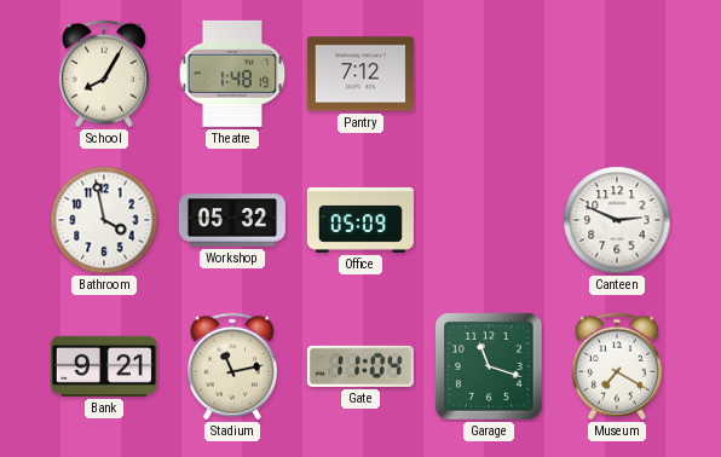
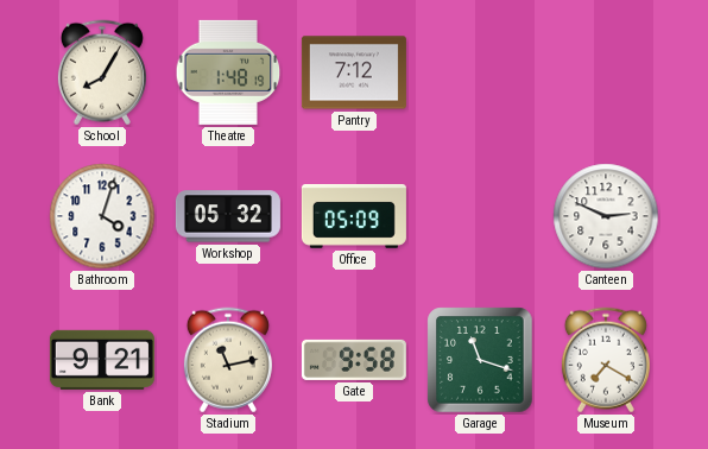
Bathroom: 3:58 -> 4:03
Gate: 11:04 -> 9:58
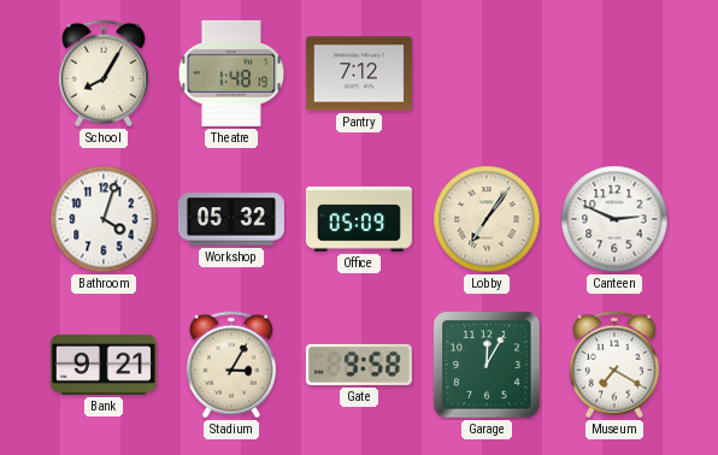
Lobby: none -> 7:06
Stadium: 11:13 -> 3:05
Garage: 11:18 -> 12:05
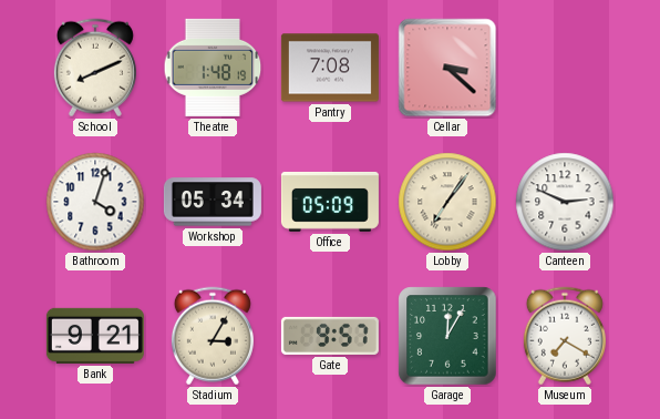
School: 8:05 -> 8:11
Pantry: 7:12 -> 7:08
Cellar: none -> 3:22
Workshop: 05:32 -> 05:34
Gate: 9:58 -> 9:57
